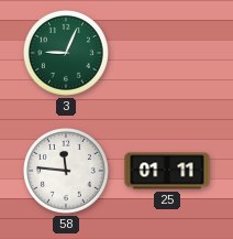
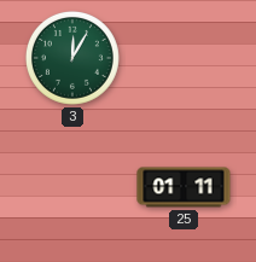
3: 9:04 -> 12:05
58: 11:46 -> none
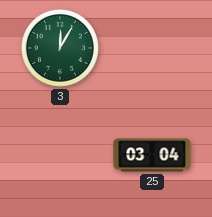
25: 01:11 -> 03:04
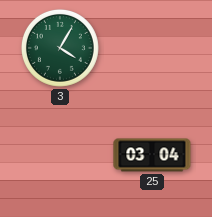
3: 12:05 -> 4:05
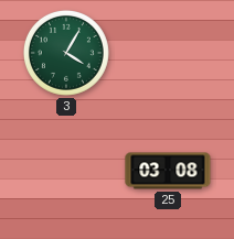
25: 03:04 -> 03:08
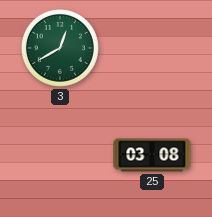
3: 4:05 -> 12:40
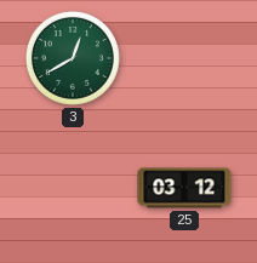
25: 03:08 -> 03:12
